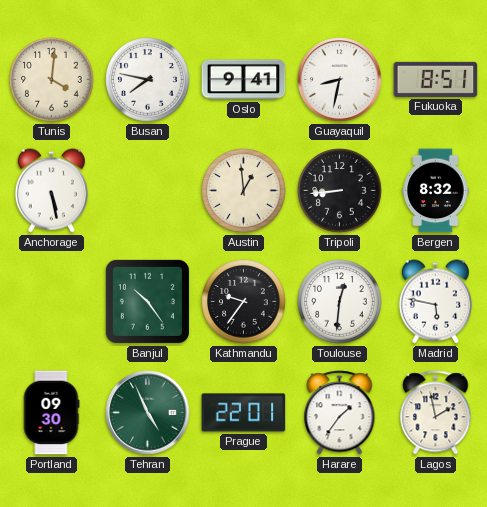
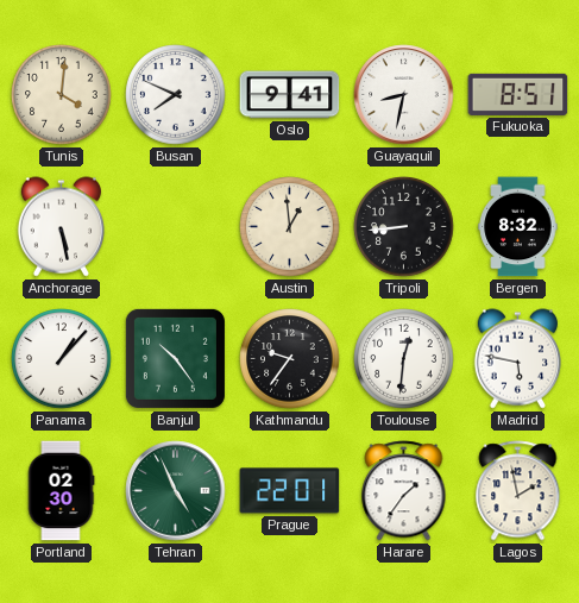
Busan: 7:47 -> 7:49
Panama: none -> 1:07
Portland: 09:30 -> 02:30
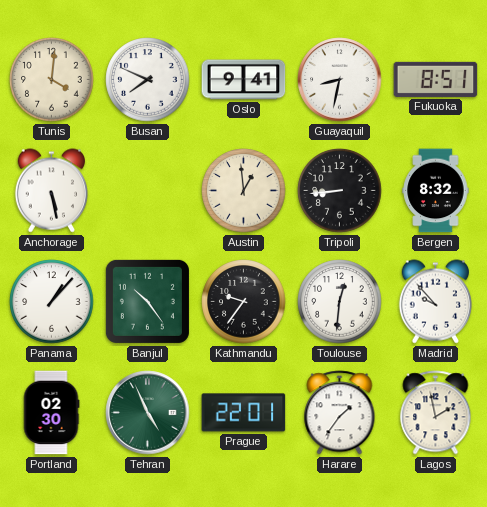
Madrid: 5:47 -> 9:53
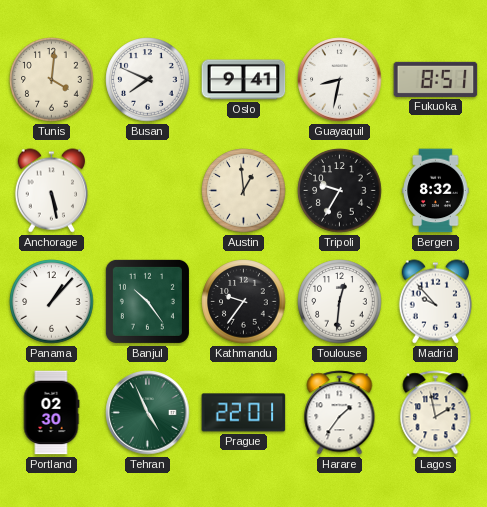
Tripoli: 8:44 -> 9:35
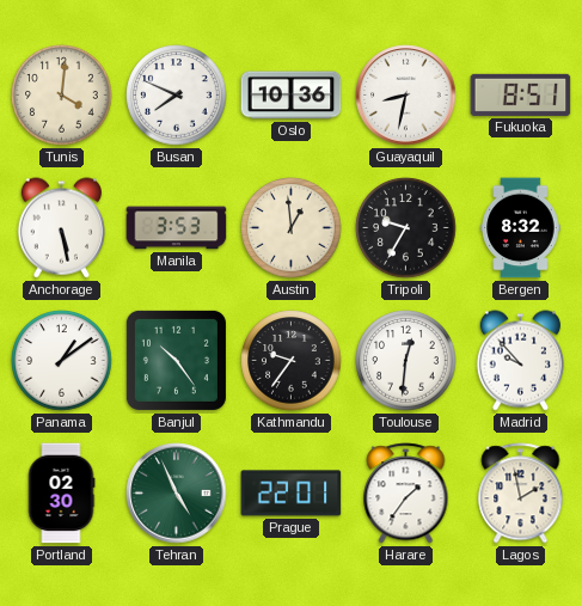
Oslo: 9:41 -> 10:36
Manila: none -> 3:53
Panama: 1:07 -> 1:09
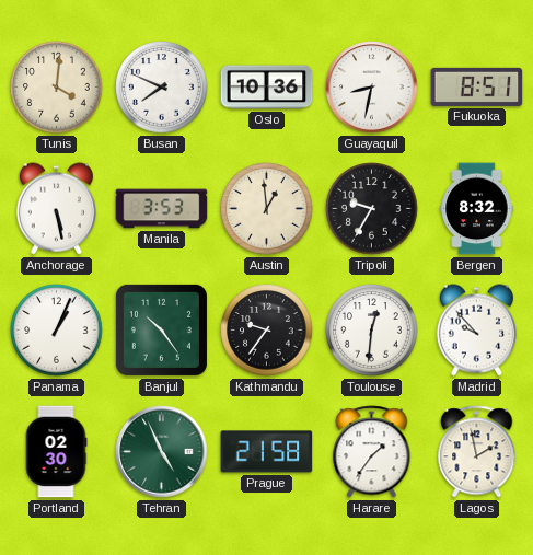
Panama: 1:09 -> 1:04
Prague: 22:01 -> 21:58
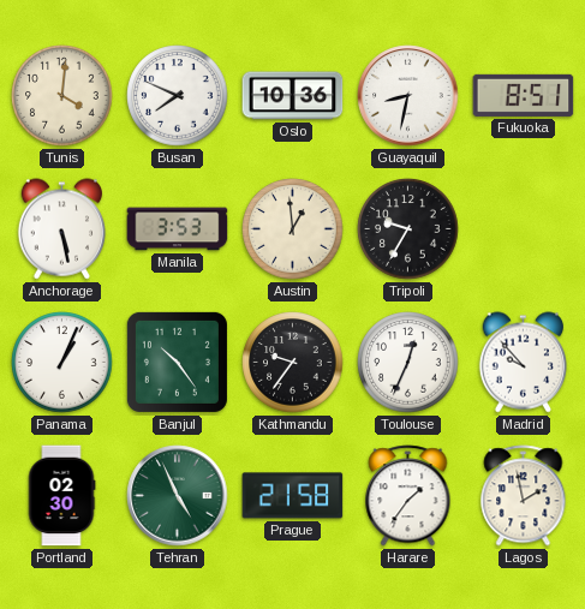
Bergen: 8:32 -> none
Toulouse: 12:31 -> 12:34
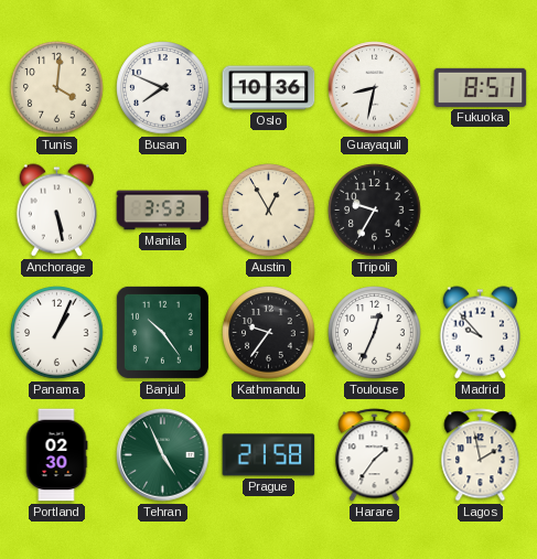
Austin: 12:59 -> 12:55
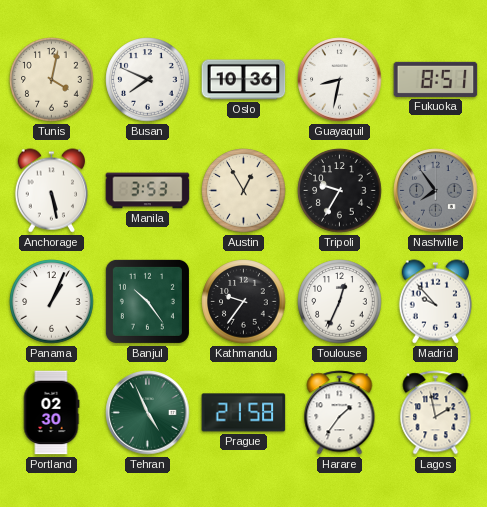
Tunis: 4:01 -> 4:02
Nashville: none -> 7:54
